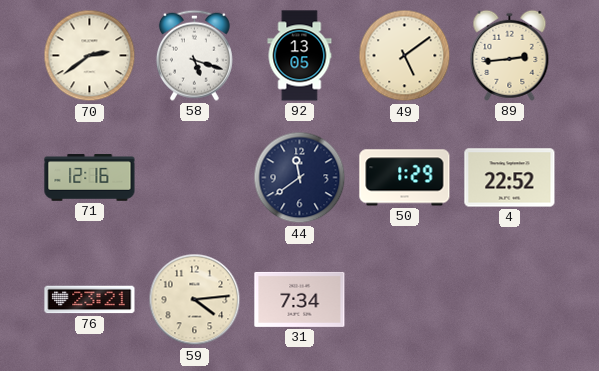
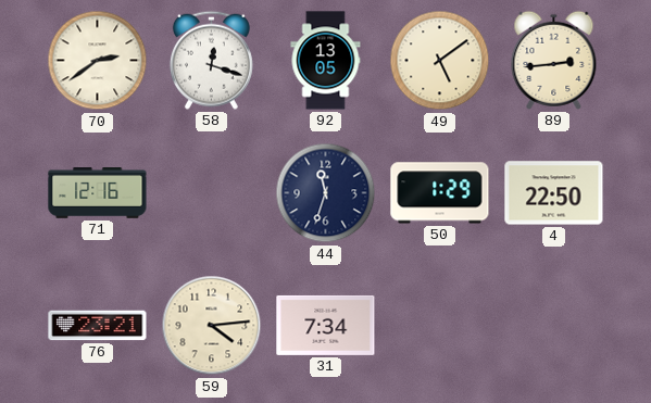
58: 5:18 -> 12:18
44: 11:39 -> 11:33
4: 22:52 -> 22:50
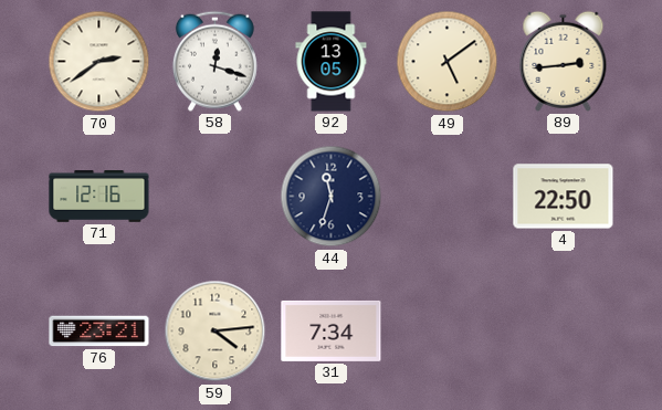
50: 1:29 -> none
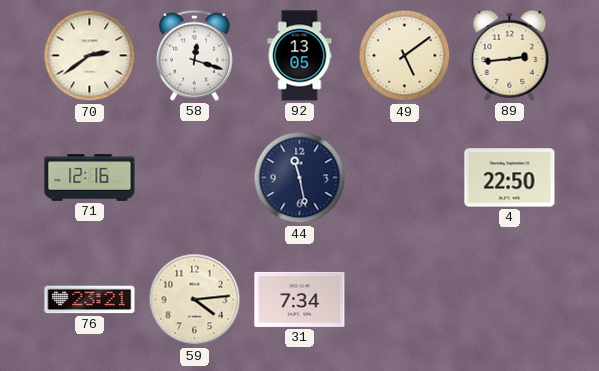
44: 11:33 -> 11:28
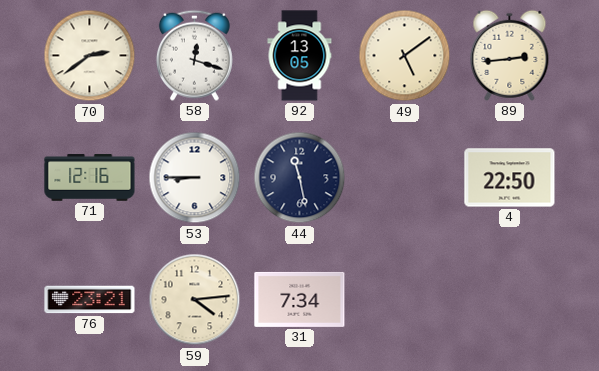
53: none -> 8:45
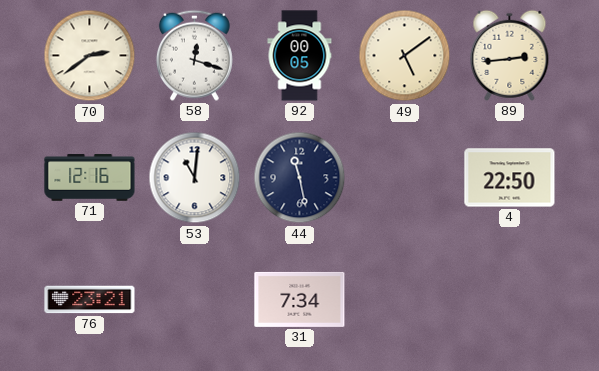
92: 13:05 -> 00:05
53: 8:45 -> 11:01
59: 4:14 -> none
